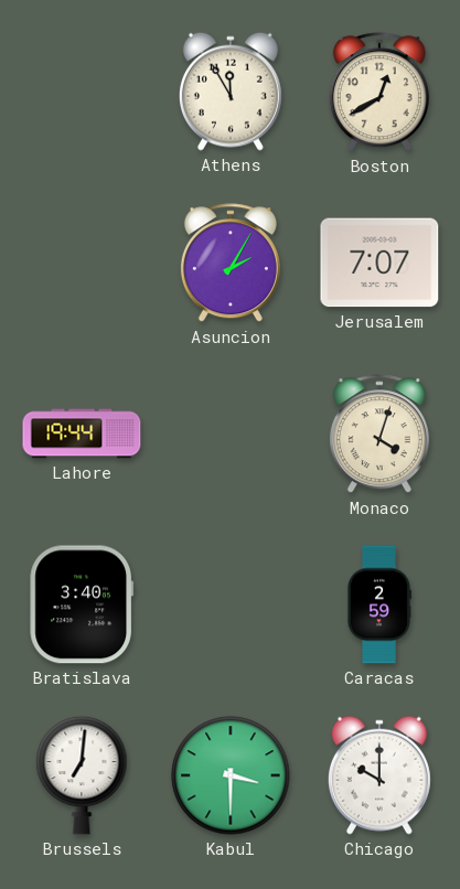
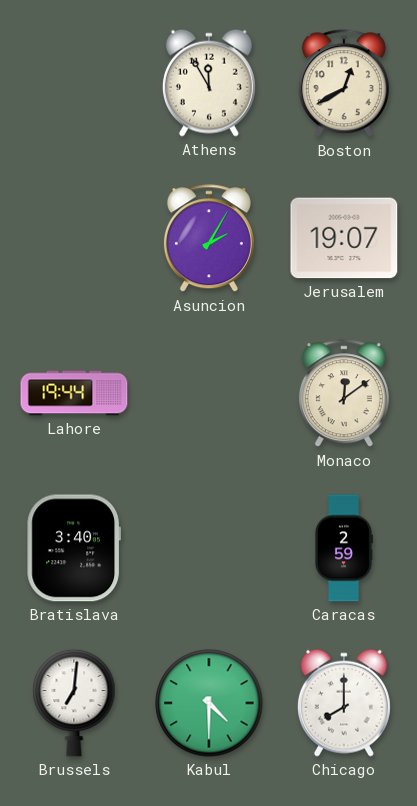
Jerusalem: 7:07 -> 19:07
Monaco: 4:03 -> 12:09
Kabul: 3:30 -> 4:30
Chicago: 10:00 -> 8:00
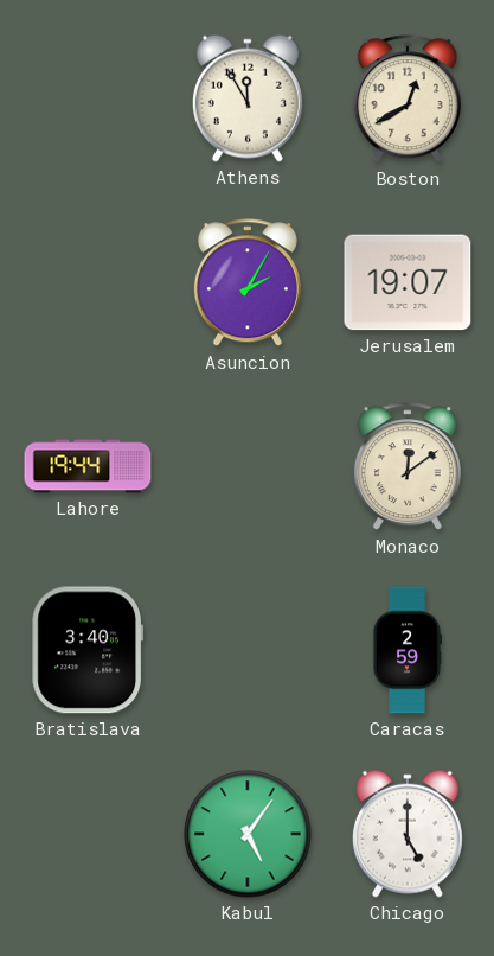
Brussels: 7:01 -> none
Kabul: 4:30 -> 5:06
Chicago: 8:00 -> 5:00
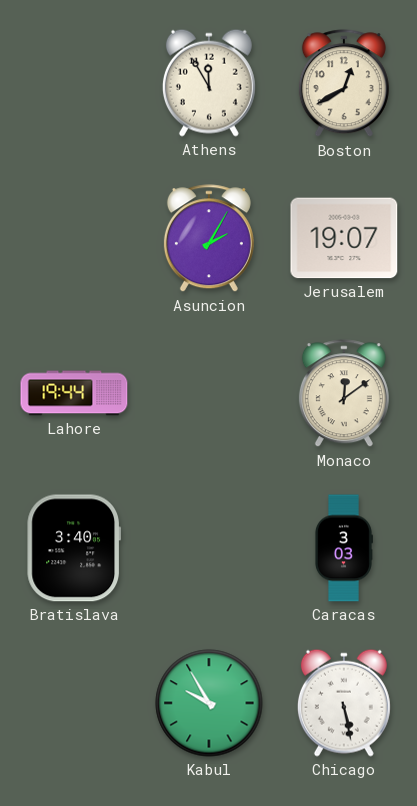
Caracas: 2:59 -> 3:03
Kabul: 5:06 -> 9:55
Chicago: 5:00 -> 5:28
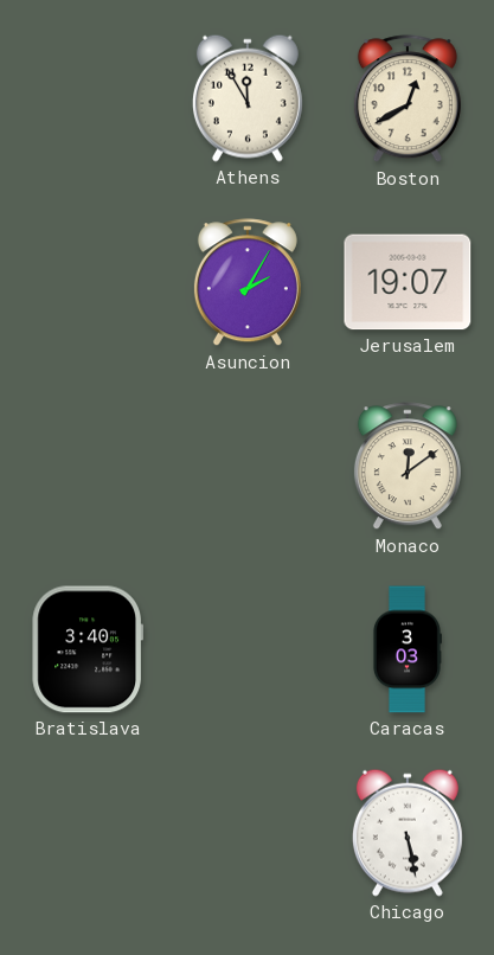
Lahore: 19:44 -> none
Kabul: 9:55 -> none
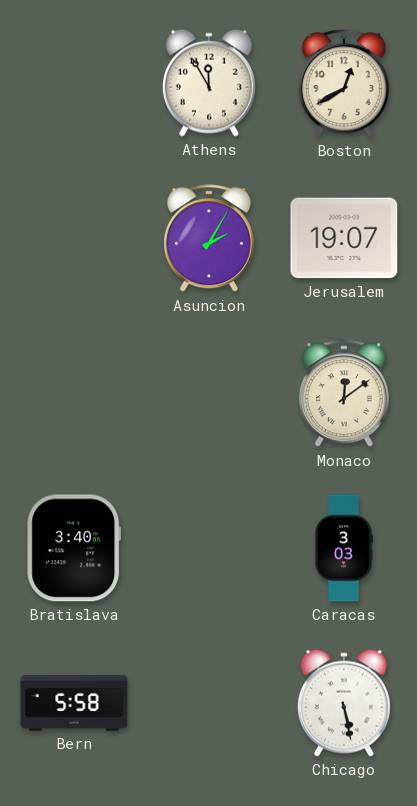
Bern: none -> 5:58
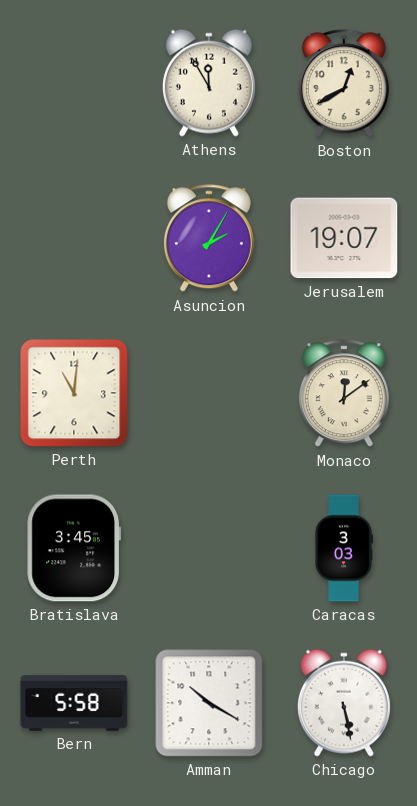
Perth: none -> 11:01
Bratislava: 3:40 -> 3:45
Amman: none -> 10:20
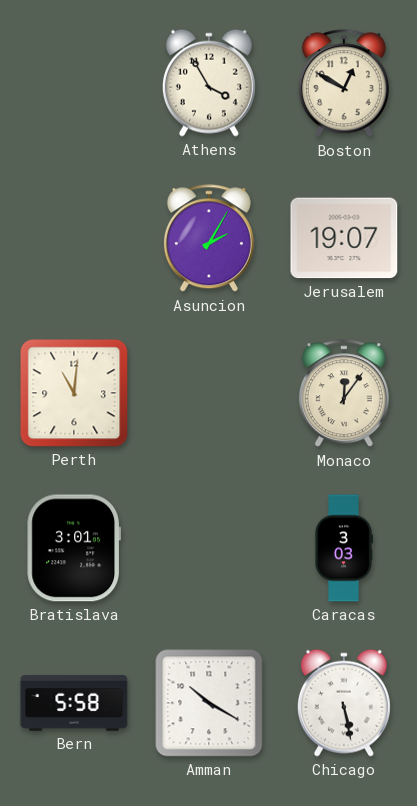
Athens: 11:55 -> 3:55
Boston: 12:40 -> 12:50
Monaco: 12:09 -> 12:06
Bratislava: 3:45 -> 3:01
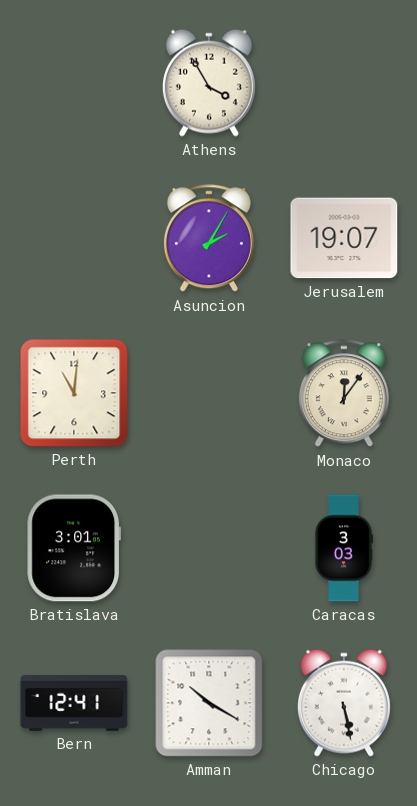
Boston: 12:50 -> none
Bern: 5:58 -> 12:41
